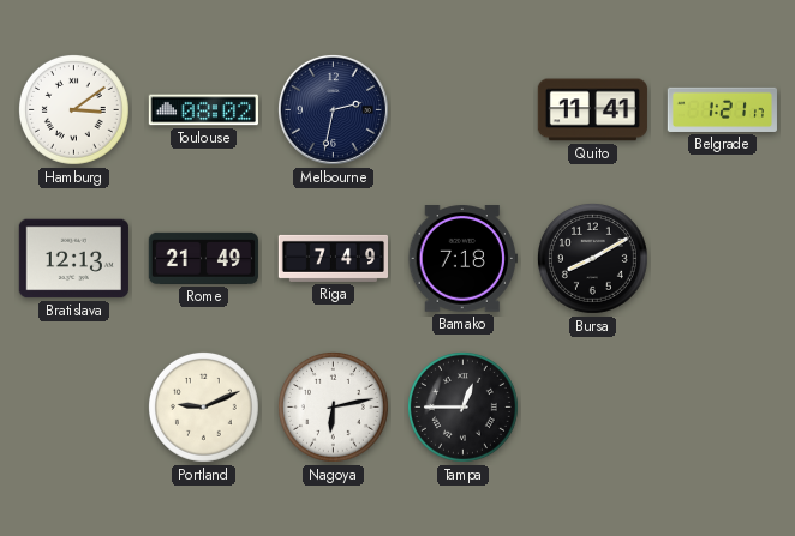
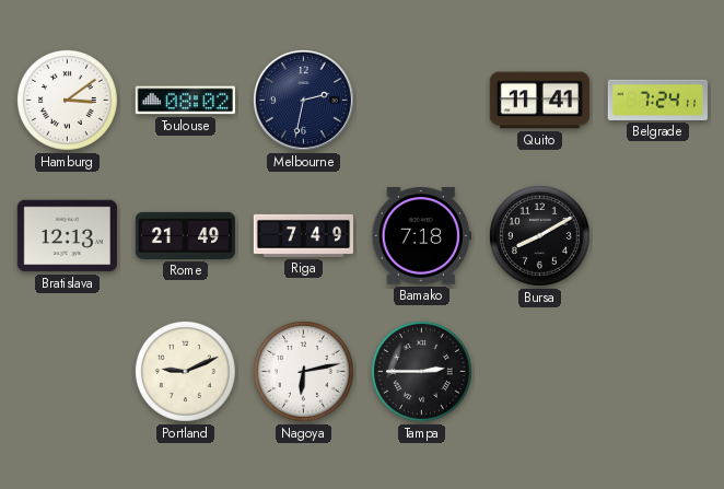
Belgrade: 1:21 -> 7:24
Tampa: 12:45 -> 2:45
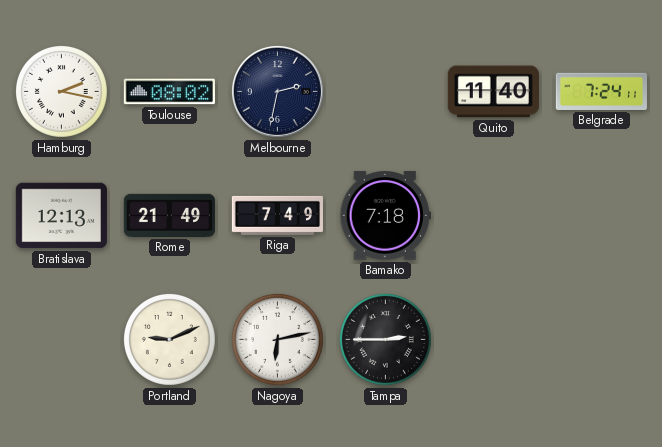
Hamburg: 3:09 -> 2:17
Quito: 11:41 -> 11:40
Bursa: 8:10 -> none
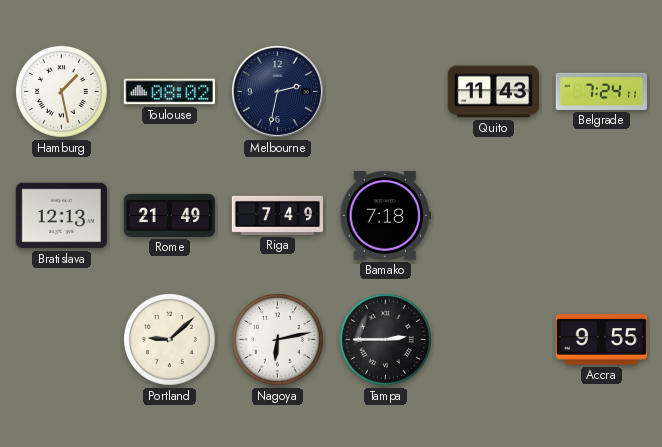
Hamburg: 2:17 -> 1:28
Quito: 11:40 -> 11:43
Portland: 9:11 -> 9:08
Accra: none -> 9:55
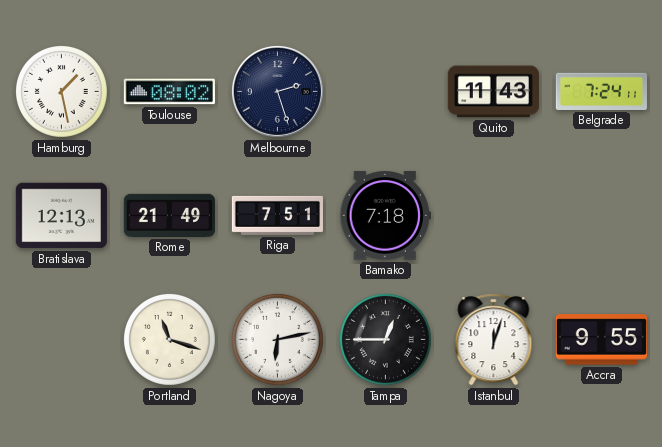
Melbourne: 2:32 -> 2:27
Riga: 7:49 -> 7:51
Portland: 9:08 -> 11:18
Tampa: 2:45 -> 12:45
Istanbul: none -> 12:03
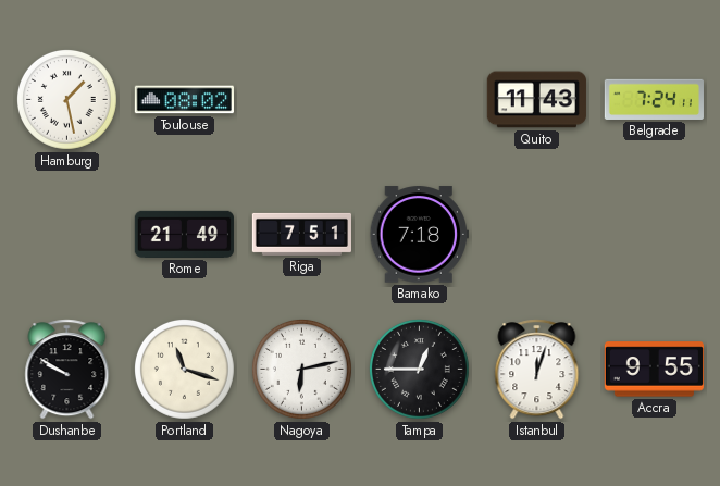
Melbourne: 2:27 -> none
Bratislava: 12:13 -> none
Dushanbe: none -> 9:50
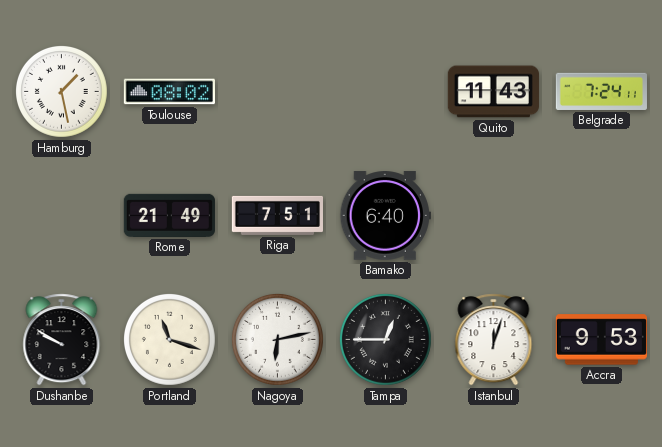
Bamako: 7:18 -> 6:40
Accra: 9:55 -> 9:53
